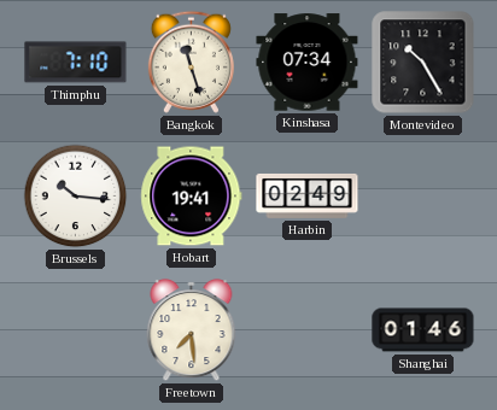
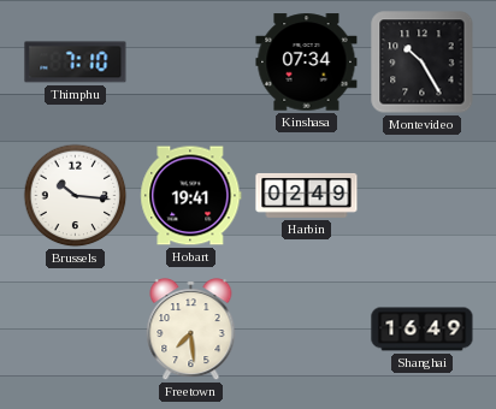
Bangkok: 11:27 -> none
Shanghai: 01:46 -> 16:49
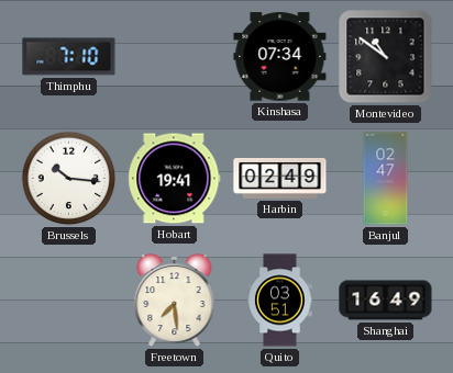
Montevideo: 10:25 -> 10:51
Banjul: none -> 02:47
Quito: none -> 03:51
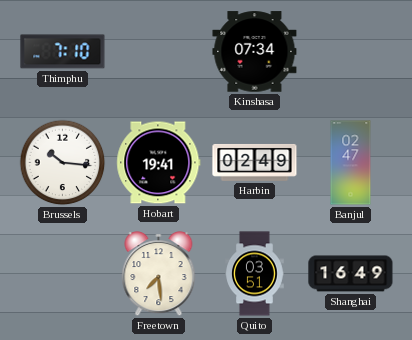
Montevideo: 10:51 -> none
